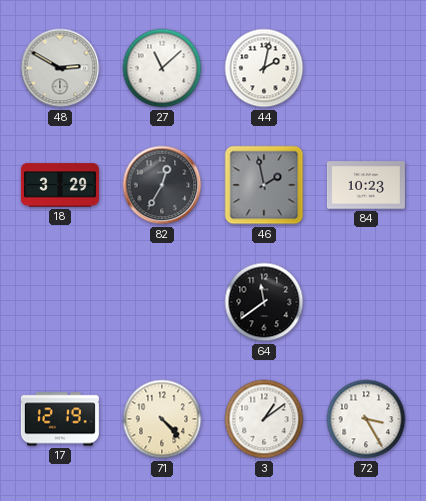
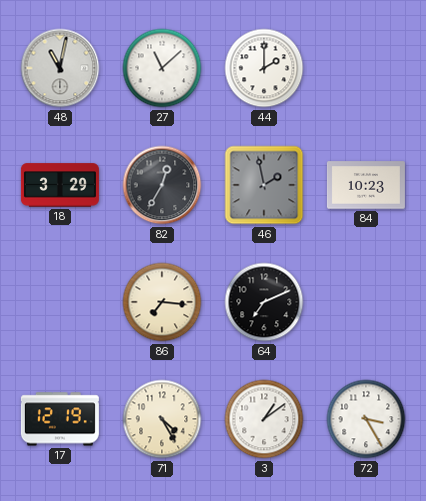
48: 2:50 -> 11:02
44: 2:02 -> 2:00
86: none -> 7:16
64: 11:39 -> 7:11
71: 4:23 -> 4:25
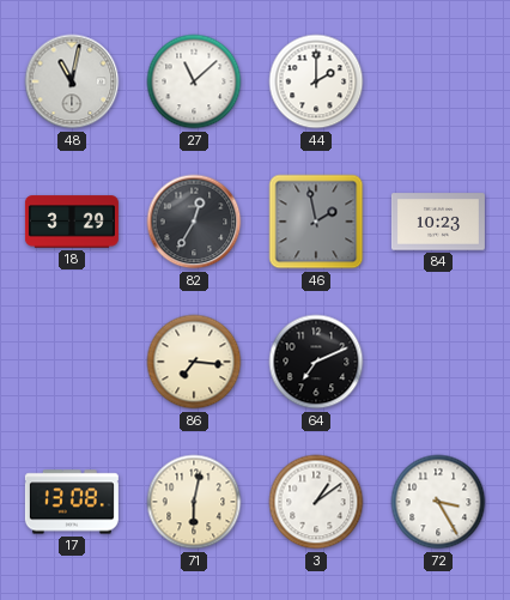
17: 12:19 -> 13:08
71: 4:25 -> 6:02
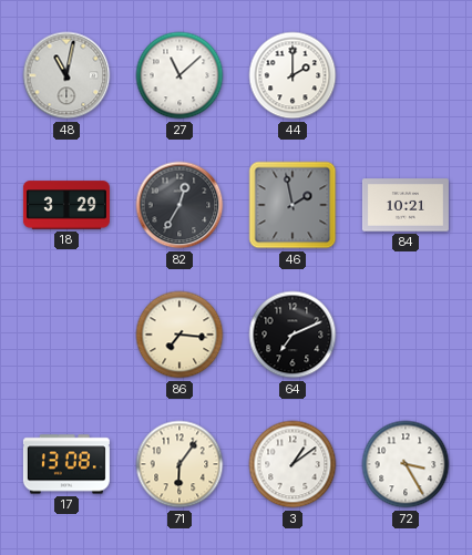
84: 10:23 -> 10:21
71: 6:02 -> 6:06
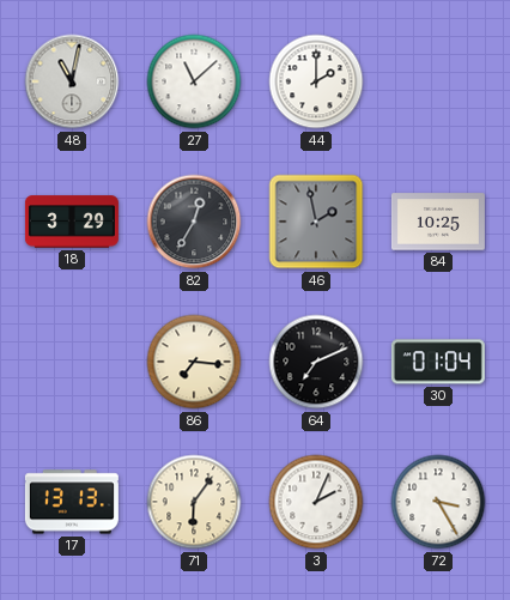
84: 10:21 -> 10:25
30: none -> 01:04
17: 13:08 -> 13:13
3: 1:09 -> 2:04
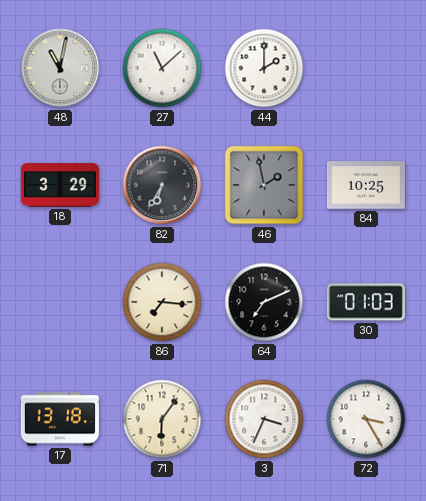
82: 12:35 -> 6:35
30: 01:04 -> 01:03
17: 13:13 -> 13:18
3: 2:04 -> 3:34
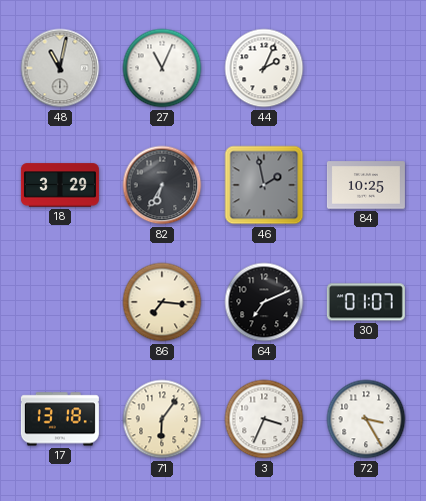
27: 11:08 -> 11:04
44: 2:00 -> 2:04
30: 01:03 -> 01:07
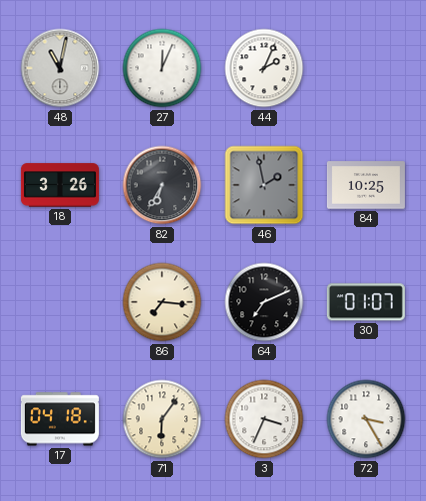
27: 11:04 -> 12:04
18: 3:29 -> 3:26
17: 13:18 -> 04:18
